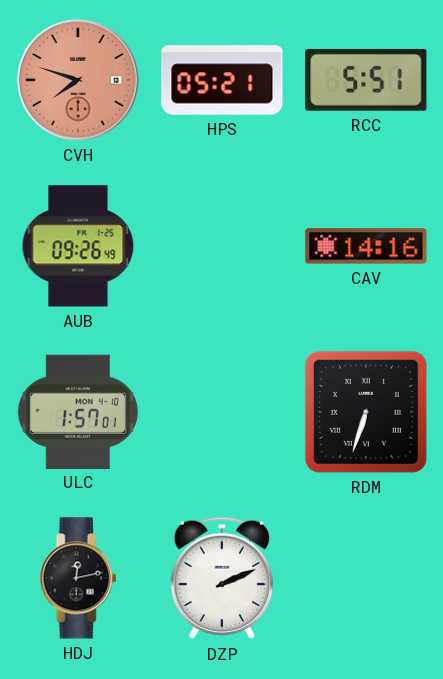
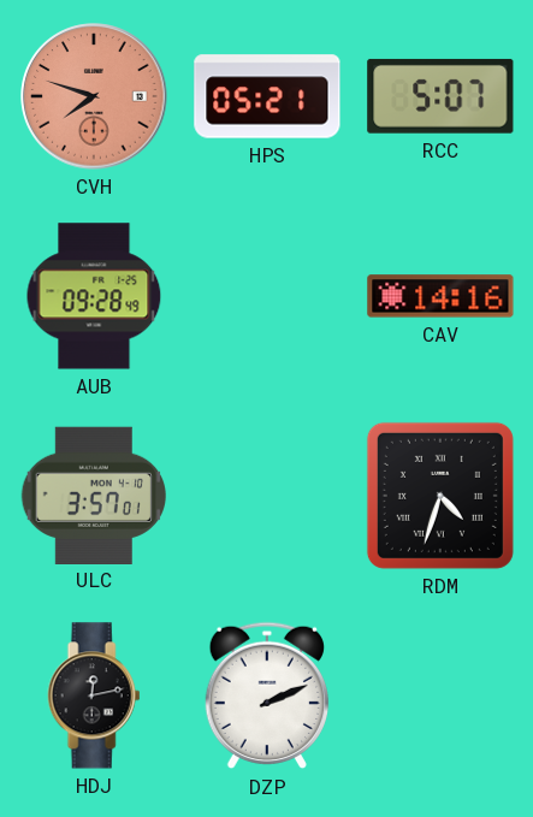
RCC: 5:51 -> 5:07
AUB: 09:26 -> 09:28
ULC: 1:57 -> 3:57
RDM: 6:33 -> 4:33
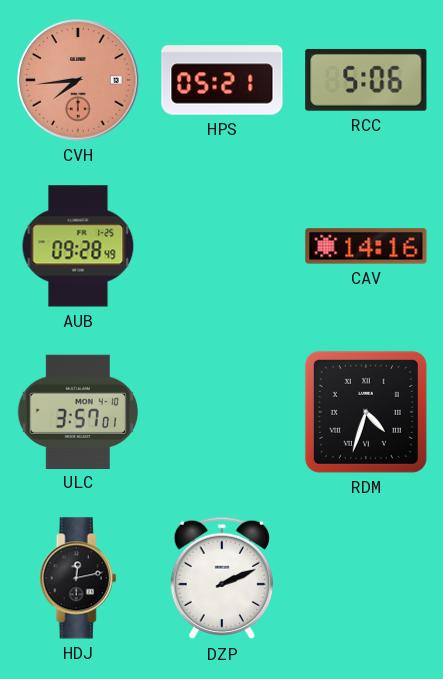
CVH: 7:48 -> 7:44
RCC: 5:07 -> 5:06
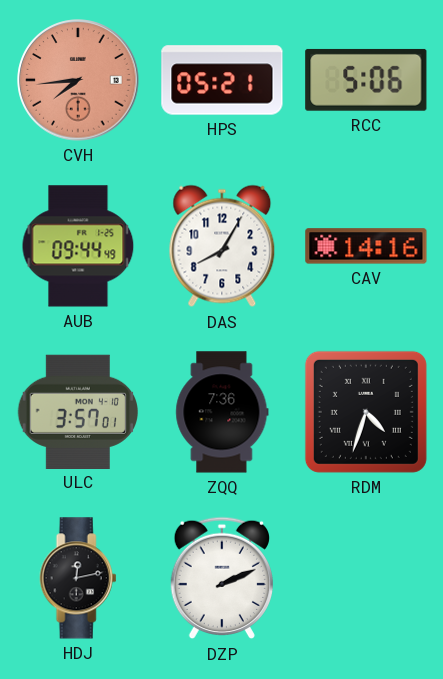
AUB: 09:28 -> 09:44
DAS: none -> 8:05
ZQQ: none -> 7:36
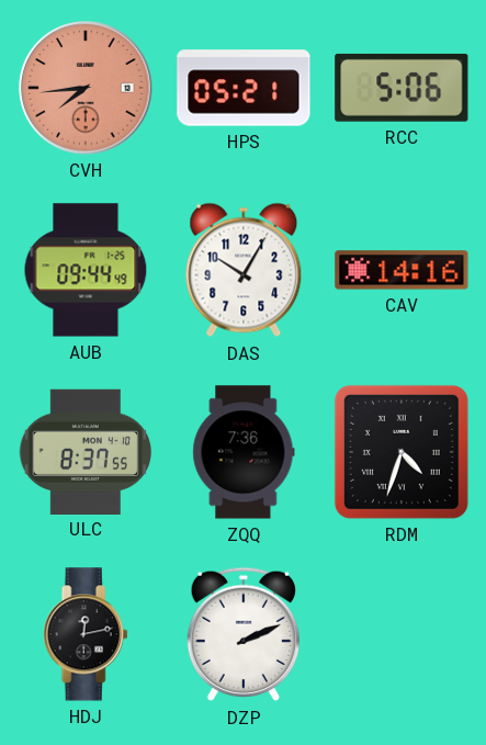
DAS: 8:05 -> 10:05
ULC: 3:57 -> 8:37
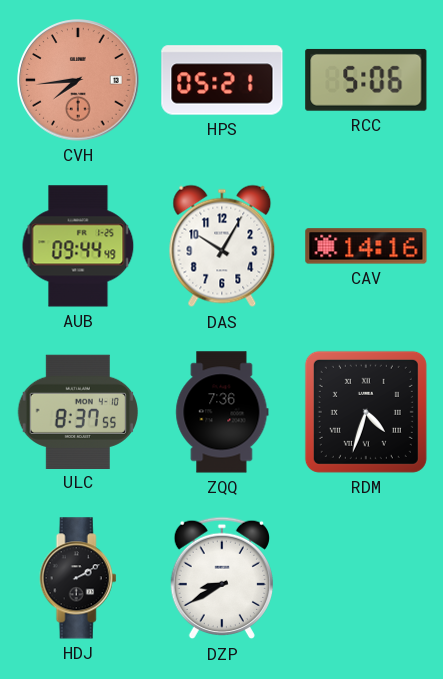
HDJ: 12:13 -> 2:10
DZP: 2:11 -> 8:40
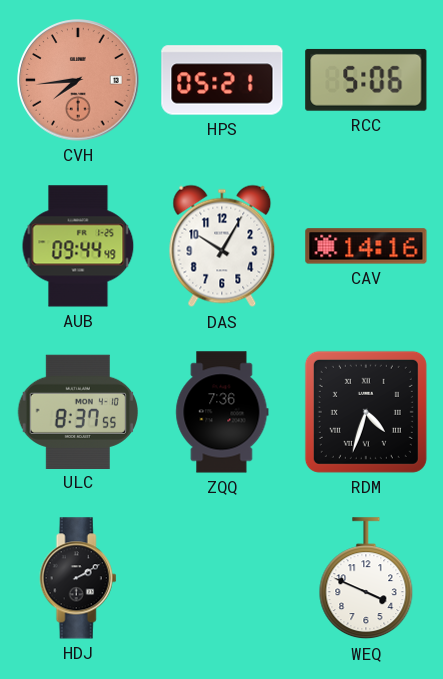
DZP: 8:40 -> none
WEQ: none -> 3:49
